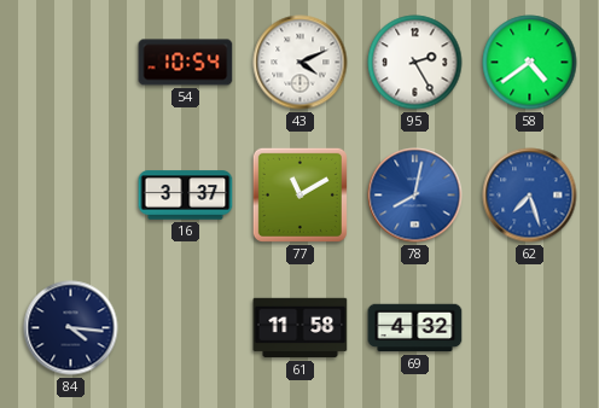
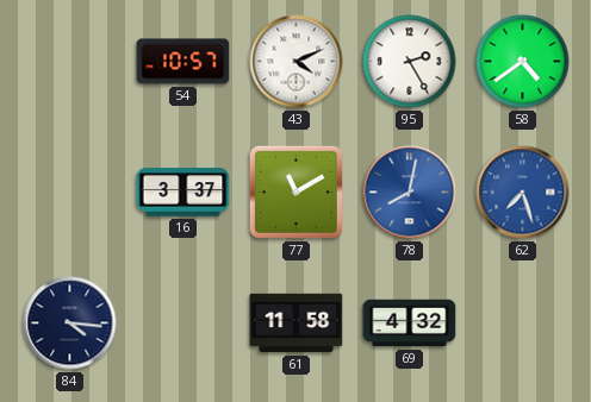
54: 10:54 -> 10:57
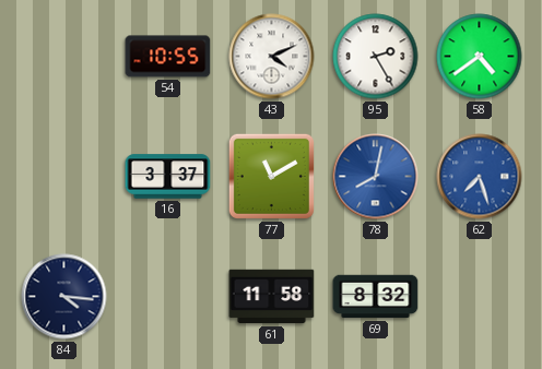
54: 10:57 -> 10:55
69: 4:32 -> 8:32
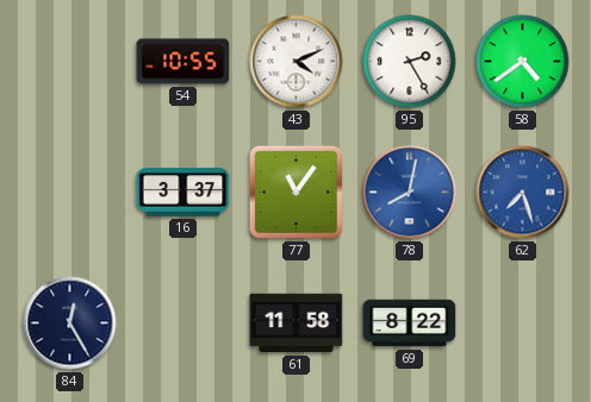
77: 11:10 -> 11:06
84: 4:16 -> 12:25
69: 8:32 -> 8:22
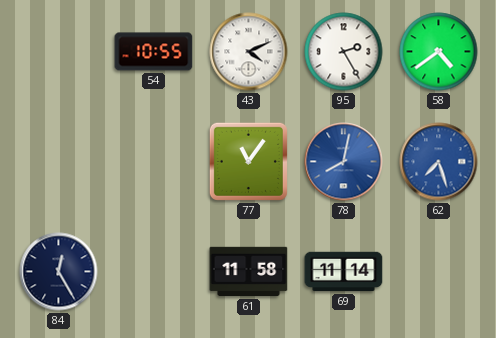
16: 3:37 -> none
69: 8:22 -> 11:14
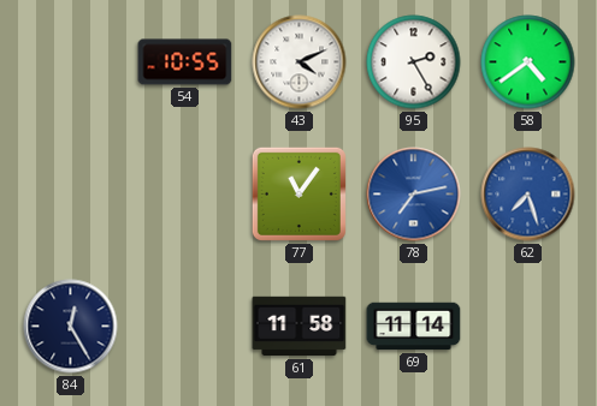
78: 8:02 -> 7:13
